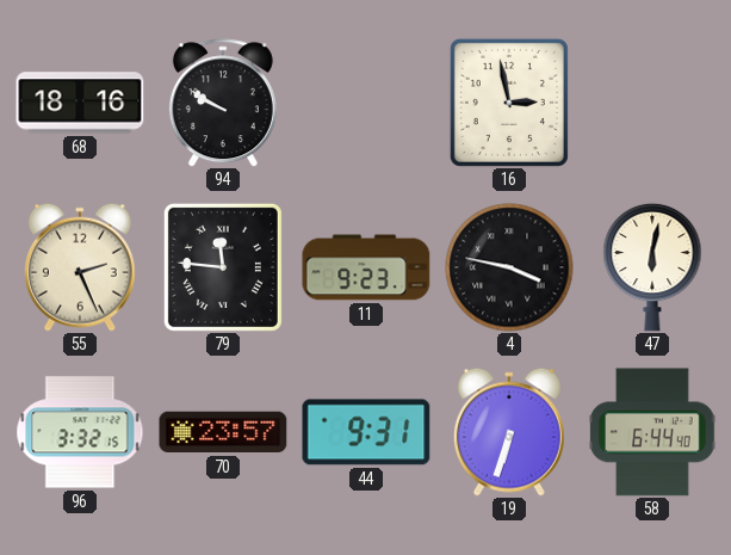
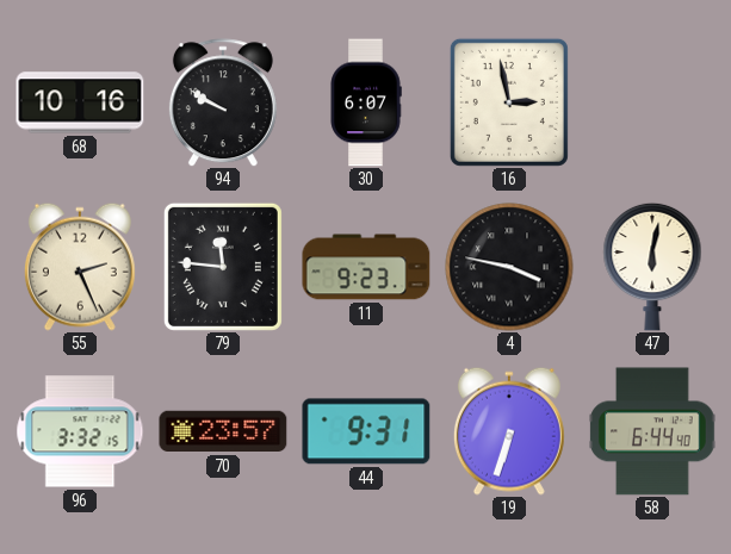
68: 18:16 -> 10:16
30: none -> 6:07
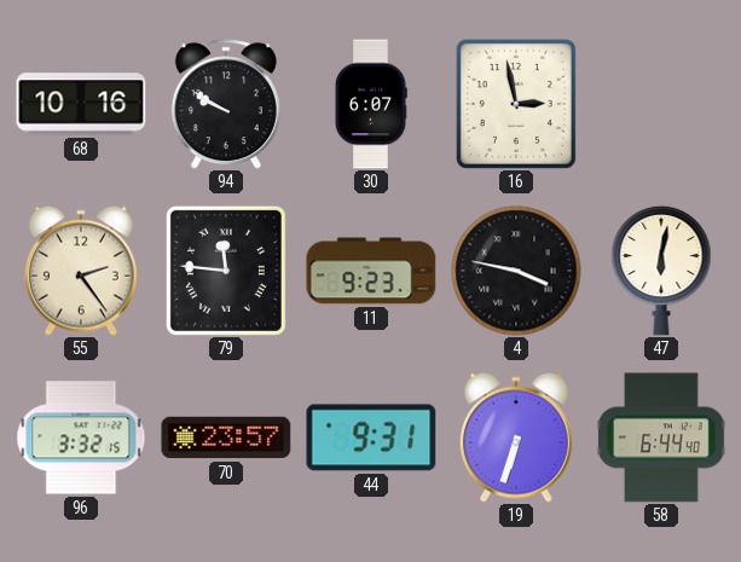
55: 2:26 -> 2:24
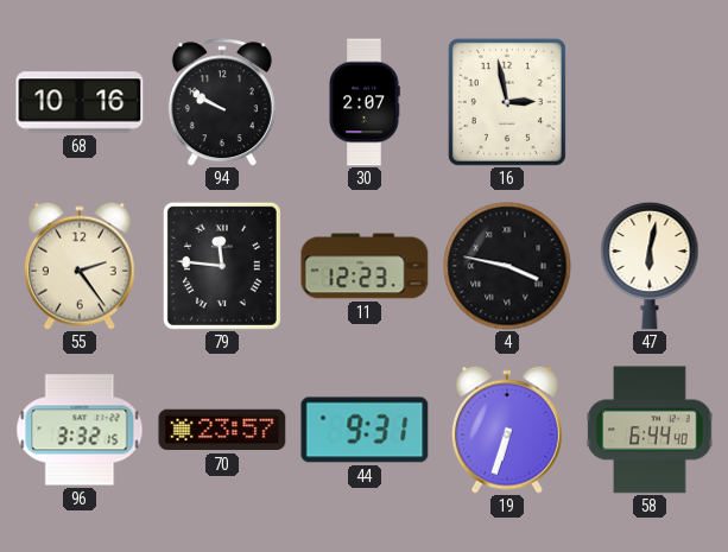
30: 6:07 -> 2:07
11: 9:23 -> 12:23
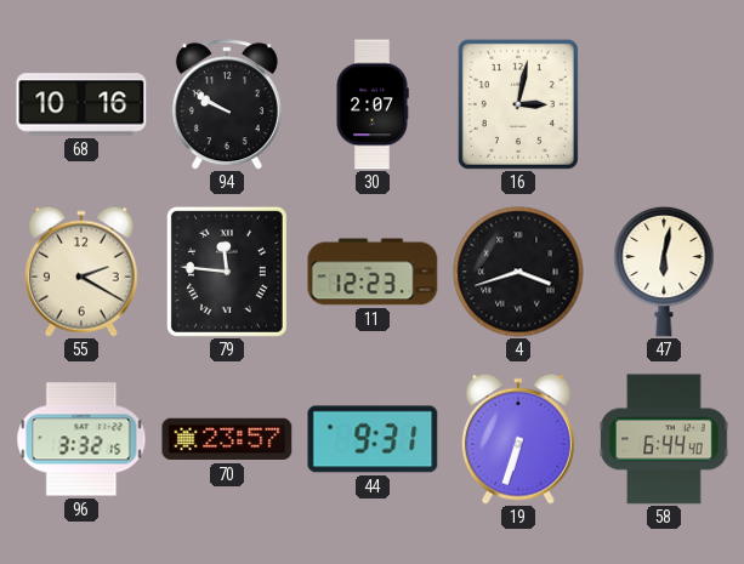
16: 2:58 -> 3:02
55: 2:24 -> 2:20
4: 3:47 -> 3:42
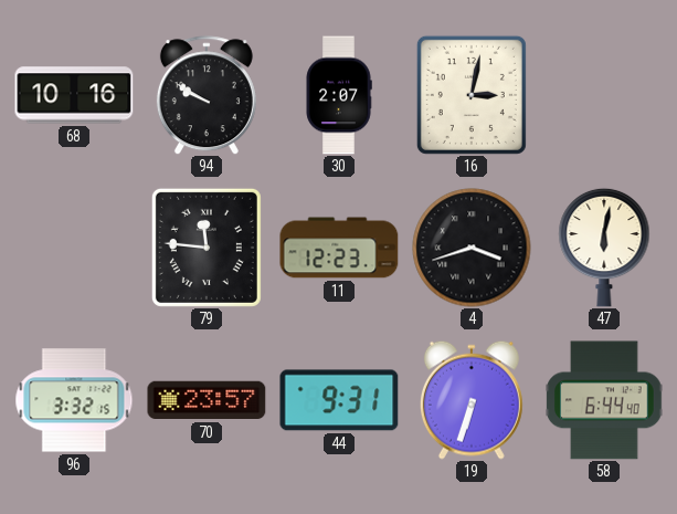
55: 2:20 -> none
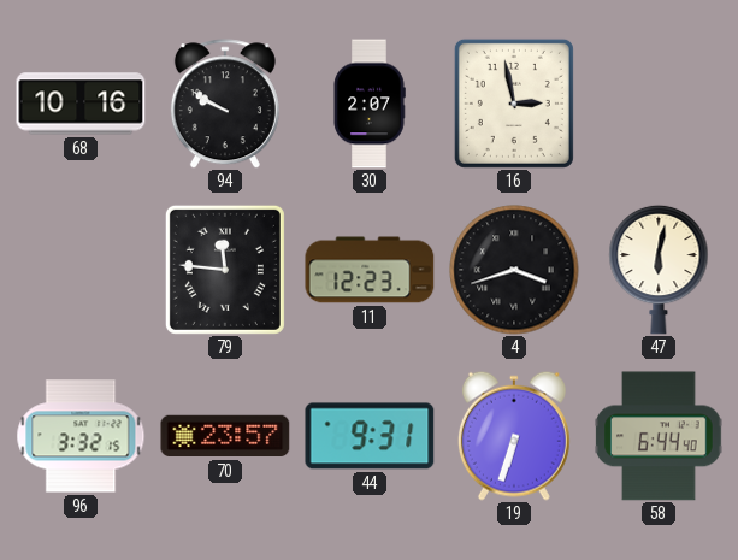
16: 3:02 -> 2:58
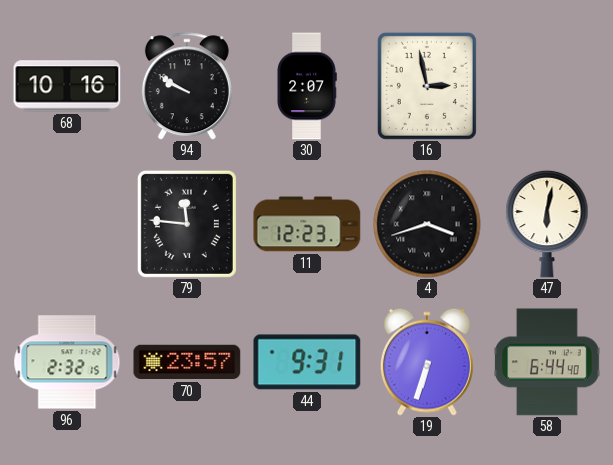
96: 3:32 -> 2:32
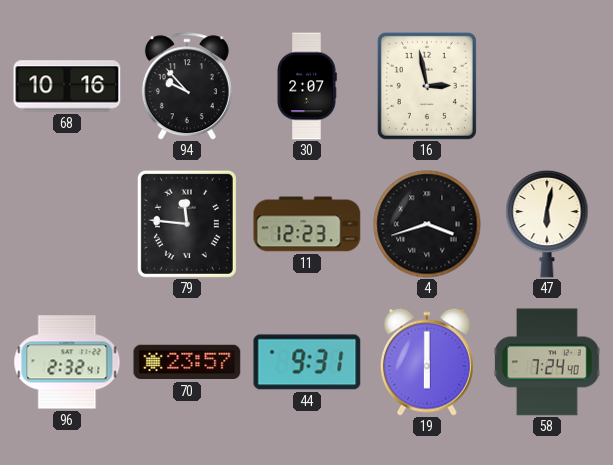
94: 9:50 -> 9:53
96: 2:32:15 -> 2:32:41
19: 6:33 -> 6:00
58: 6:44 -> 7:24
